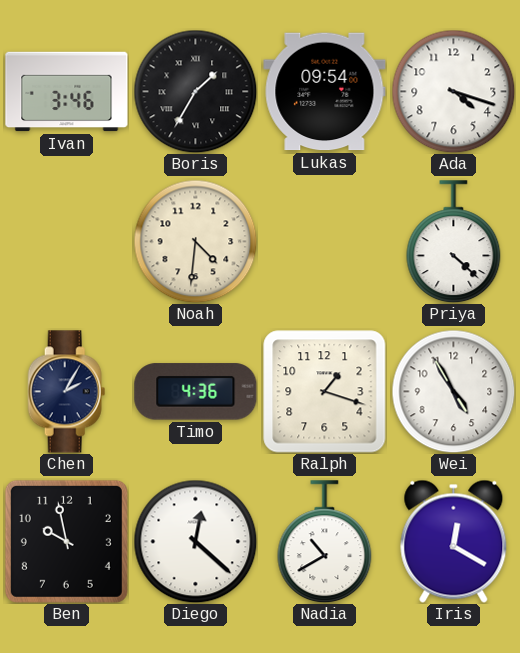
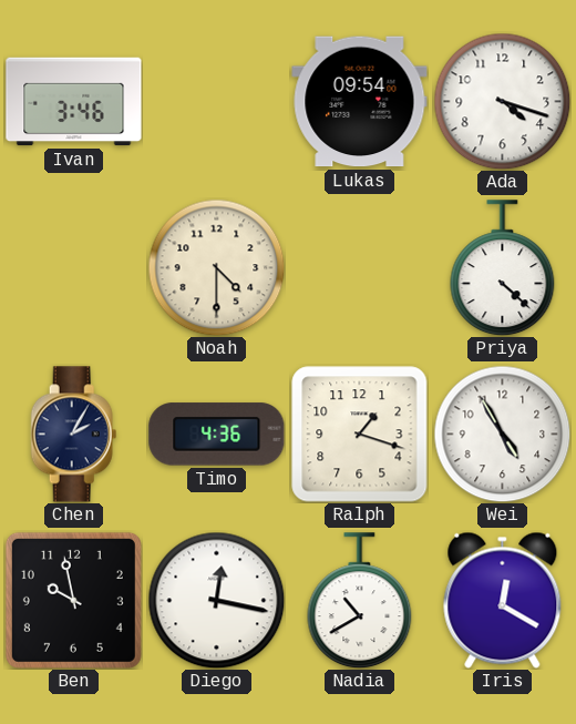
Boris: 1:35 -> none
Noah: 4:31 -> 4:30
Diego: 12:22 -> 12:17
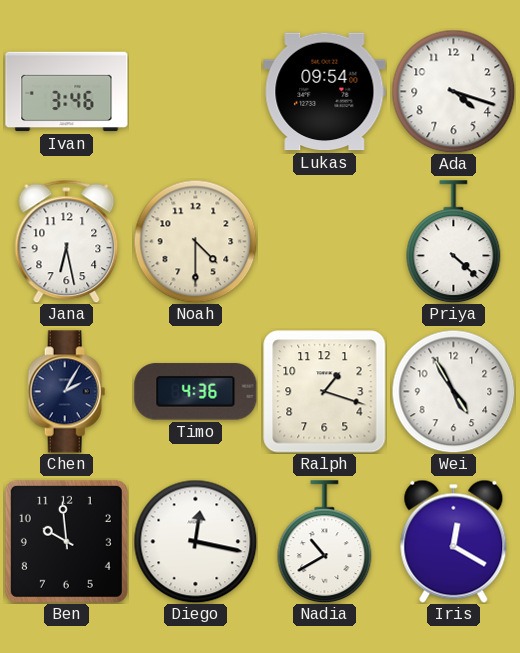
Jana: none -> 6:28
Ben: 9:58 -> 9:59
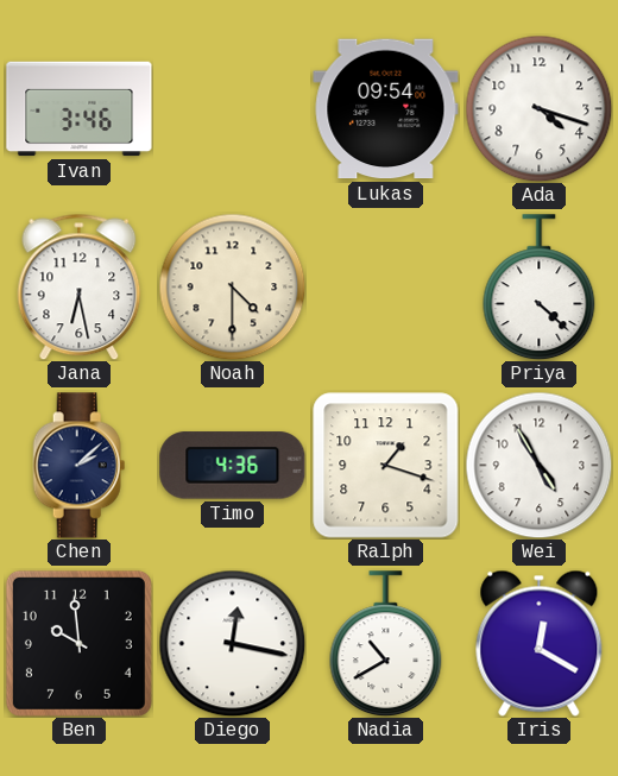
Chen: 2:05 -> 2:08
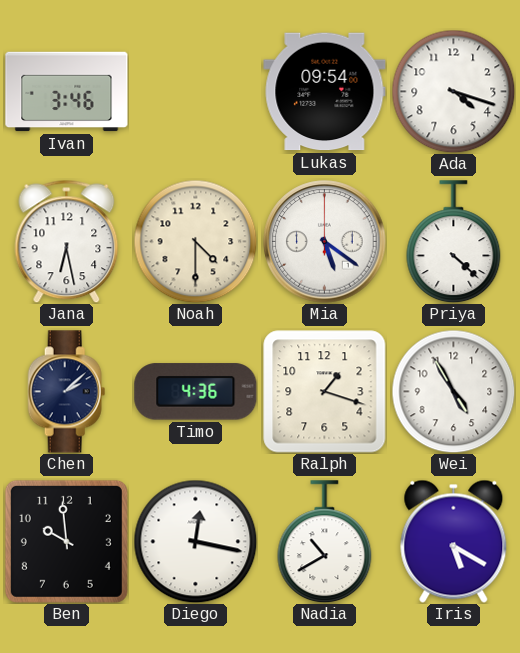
Mia: none -> 5:21
Iris: 12:20 -> 5:20
